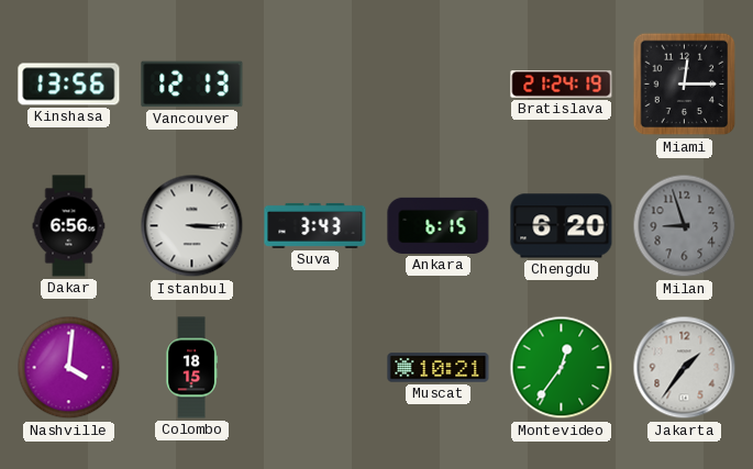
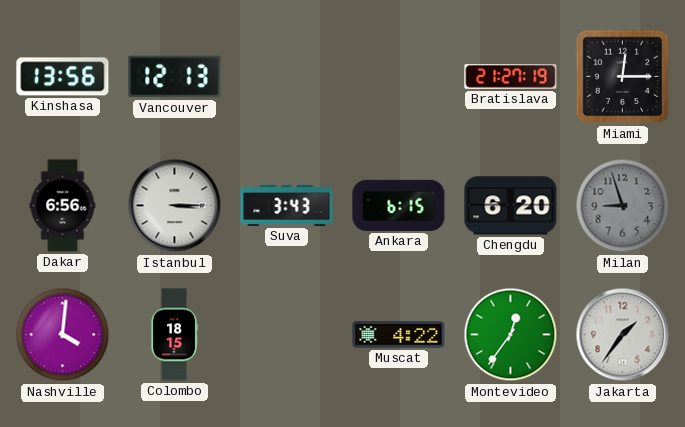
Bratislava: 21:24 -> 21:27
Muscat: 10:21 -> 4:22
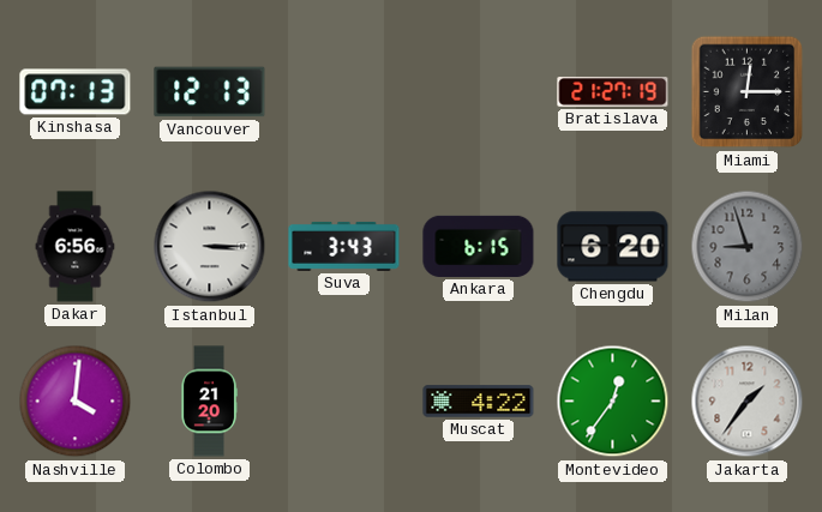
Kinshasa: 13:56 -> 07:13
Colombo: 18:15 -> 21:20
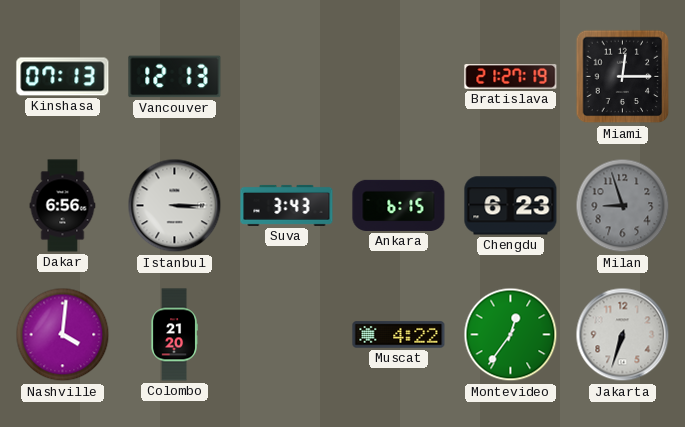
Chengdu: 6:20 -> 6:23
Jakarta: 1:36 -> 6:33
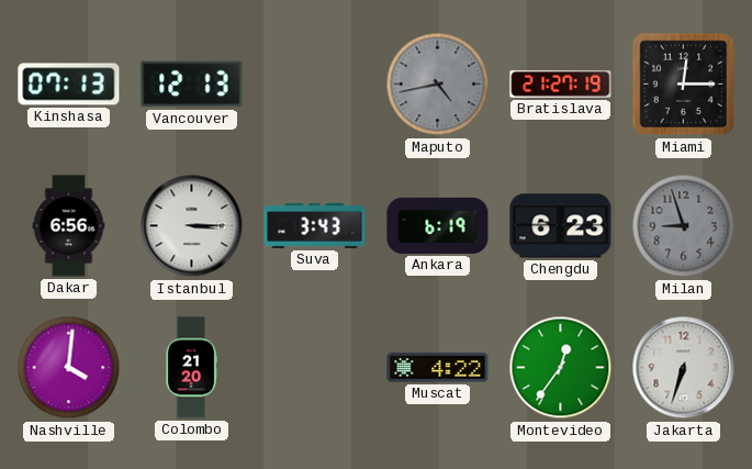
Maputo: none -> 4:43
Ankara: 6:15 -> 6:19
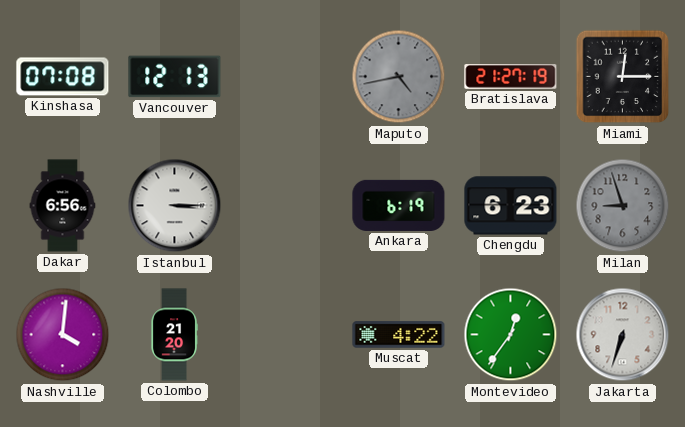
Kinshasa: 07:13 -> 07:08
Suva: 3:43 -> none
